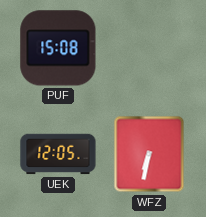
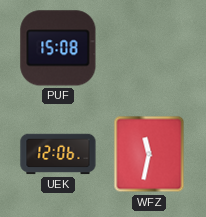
UEK: 12:05 -> 12:06
WFZ: 6:32 -> 11:32
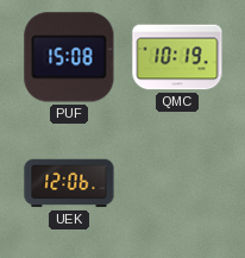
QMC: none -> 10:19
WFZ: 11:32 -> none
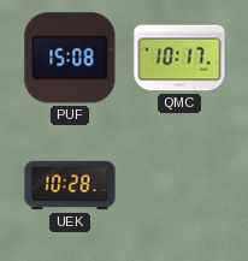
QMC: 10:19 -> 10:17
UEK: 12:06 -> 10:28
